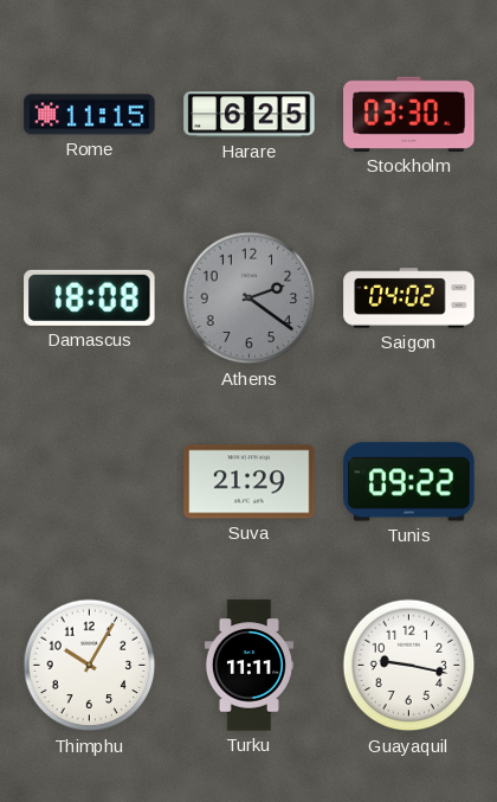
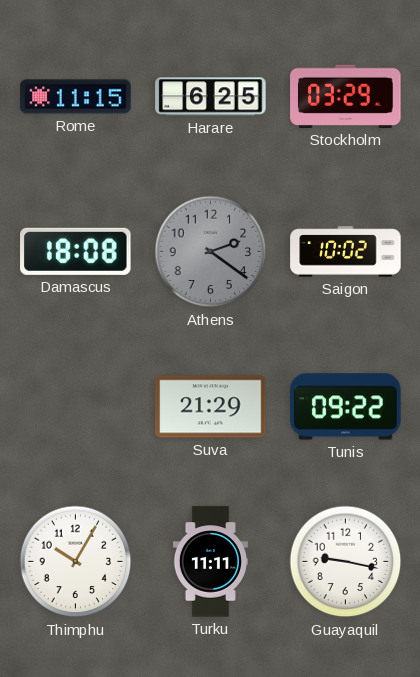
Stockholm: 03:30 -> 03:29
Saigon: 04:02 -> 10:02
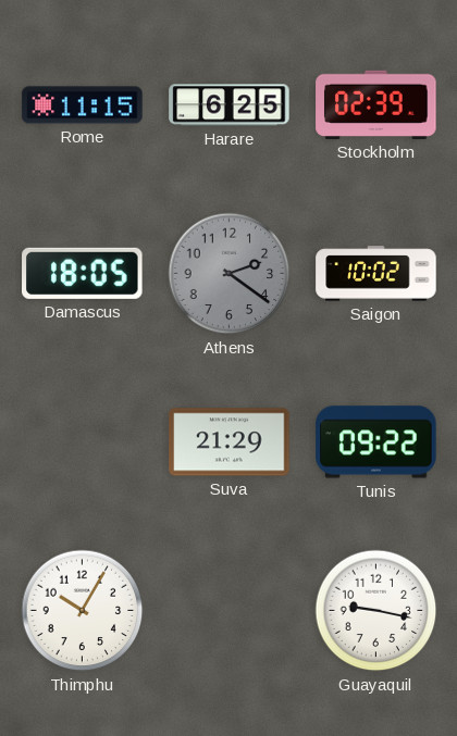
Stockholm: 03:29 -> 02:39
Damascus: 18:08 -> 18:05
Turku: 11:11 -> none
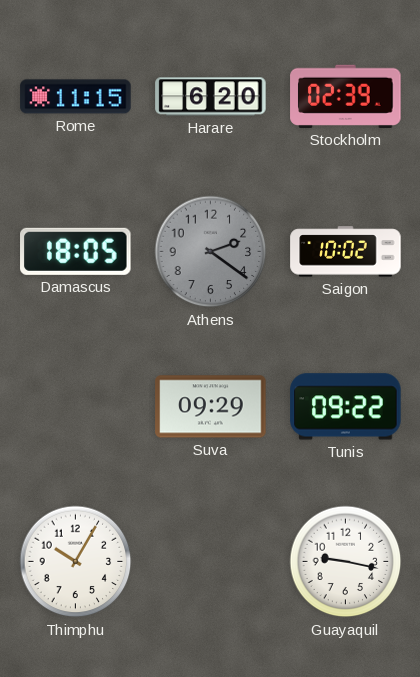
Harare: 6:25 -> 6:20
Suva: 21:29 -> 09:29
